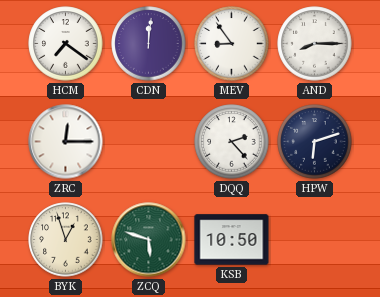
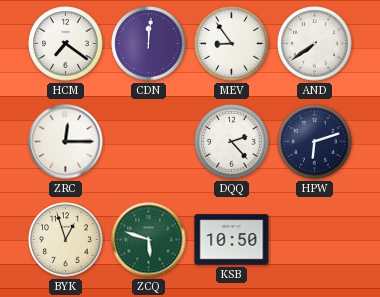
AND: 8:15 -> 7:39
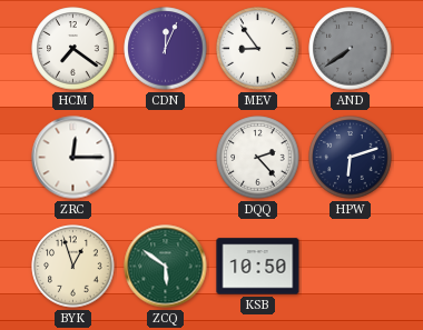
CDN: 12:01 -> 12:04
AND dial: white -> grey
ZCQ: 5:48 -> 5:51
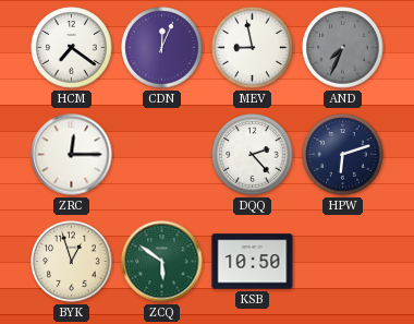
MEV: 8:54 -> 8:58
AND: 7:39 -> 7:34
